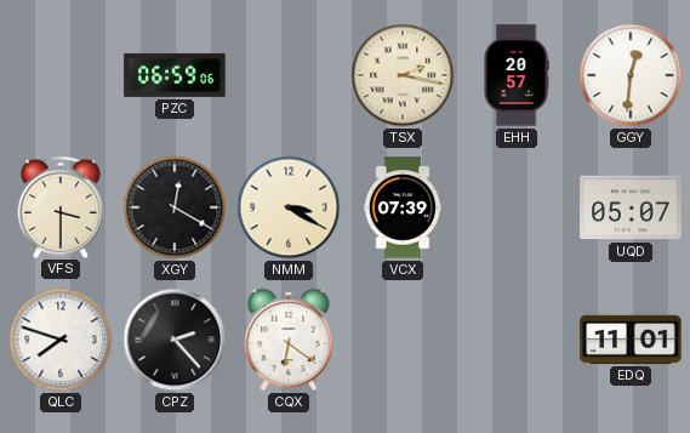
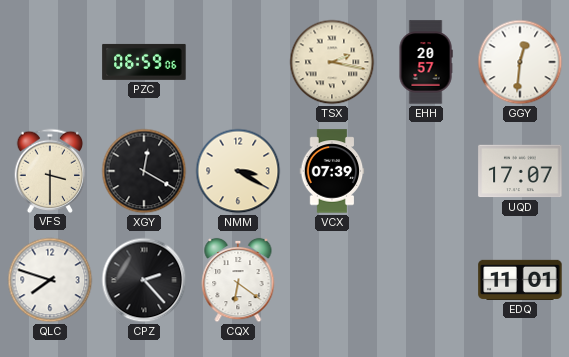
UQD: 05:07 -> 17:07
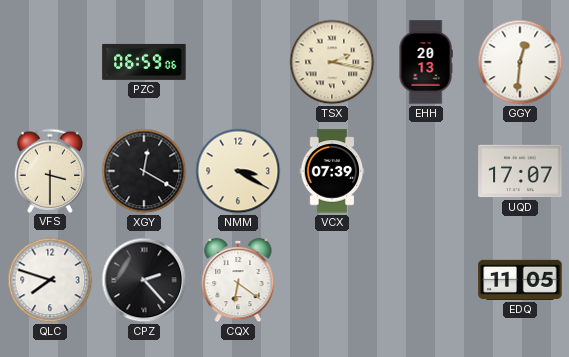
EHH: 20:57 -> 20:13
EDQ: 11:01 -> 11:05
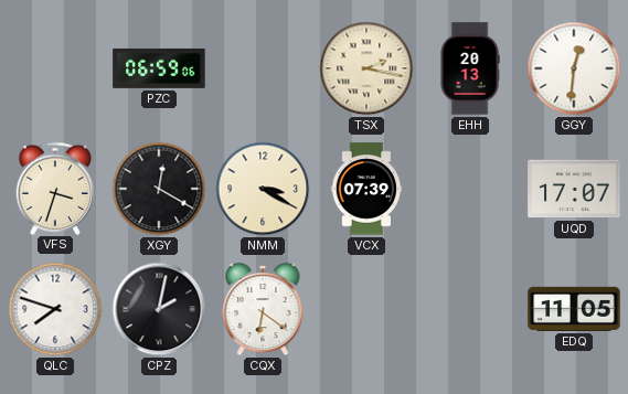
VFS: 3:30 -> 3:33
CPZ: 2:23 -> 2:02
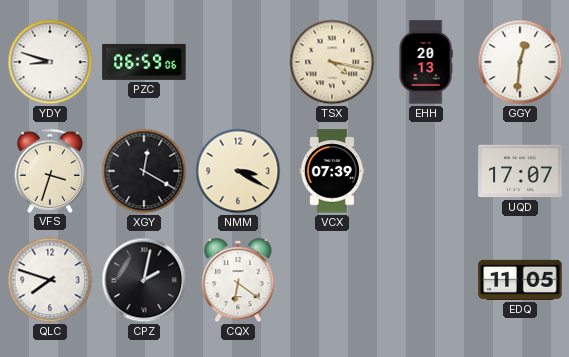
YDY: none -> 8:48
TSX: 2:17 -> 4:17
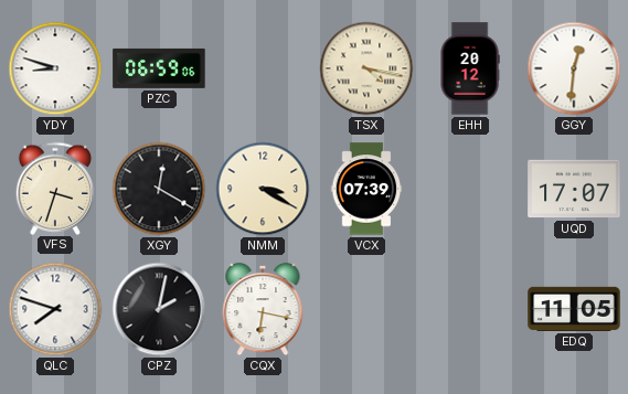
EHH: 20:13 -> 20:12
CQX: 6:21 -> 6:17
